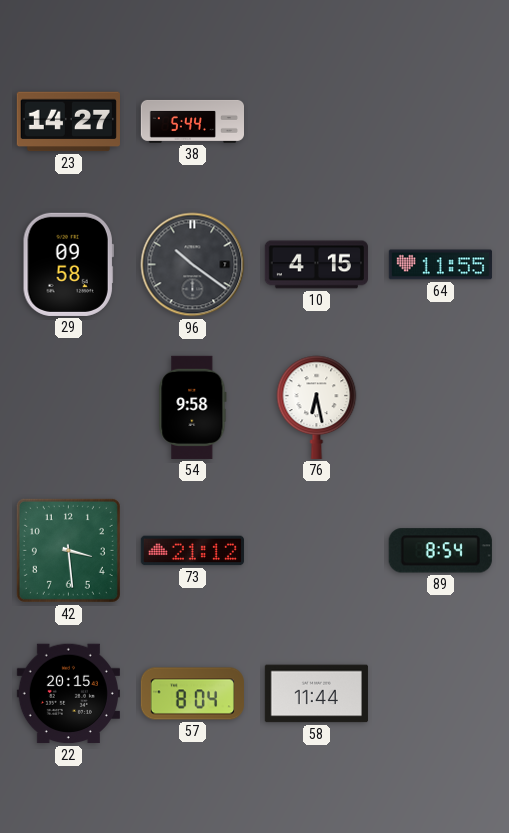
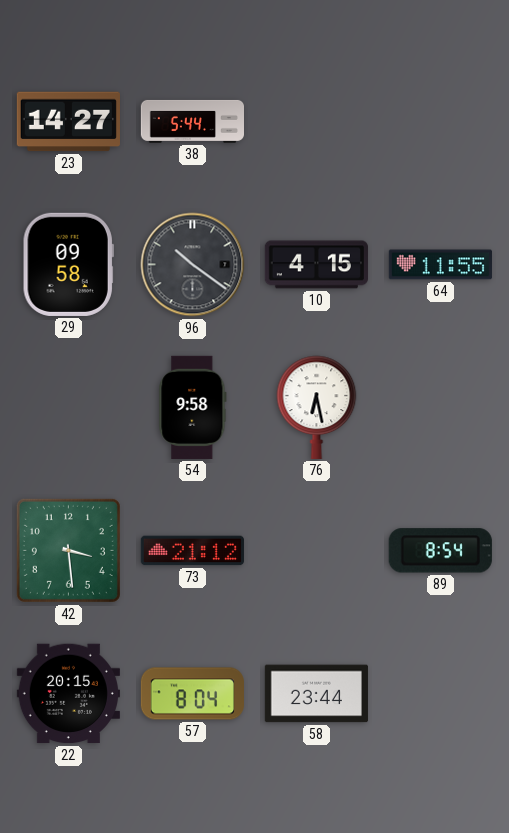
58: 11:44 -> 23:44
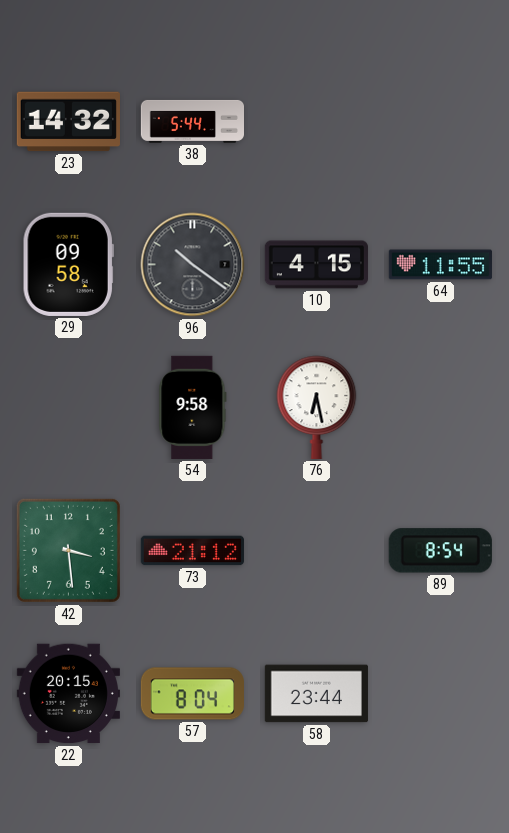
23: 14:27 -> 14:32
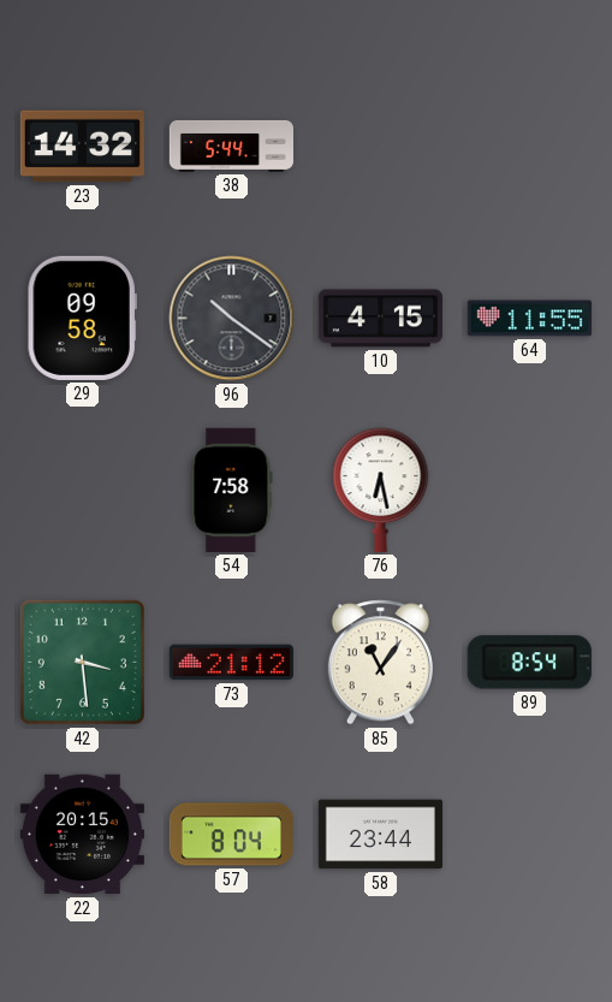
54: 9:58 -> 7:58
85: none -> 11:06
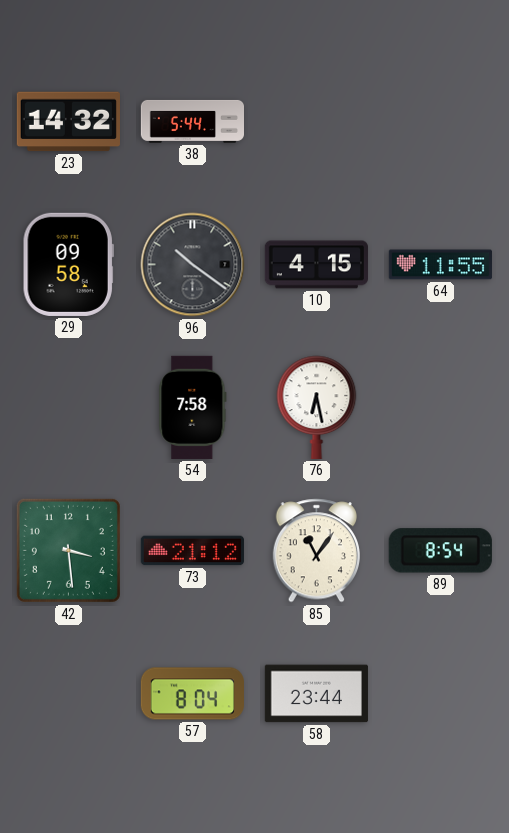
22: 20:15 -> none
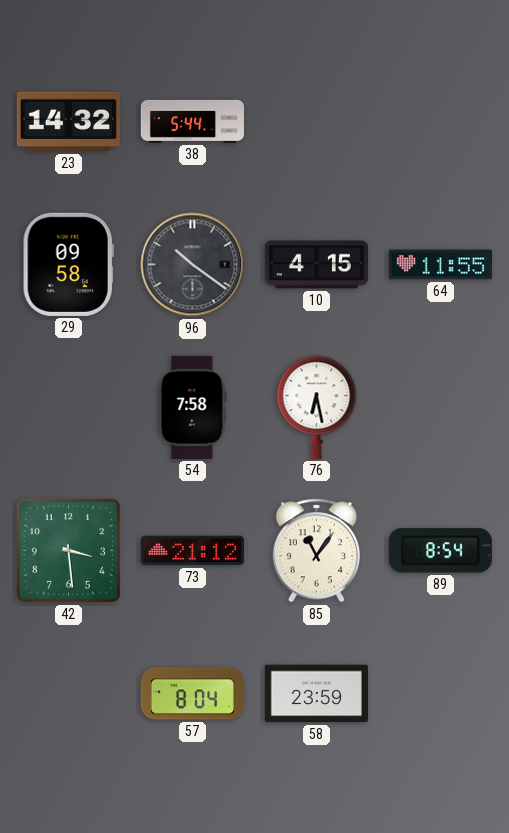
58: 23:44 -> 23:59
